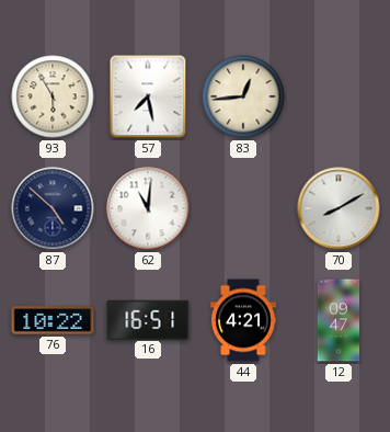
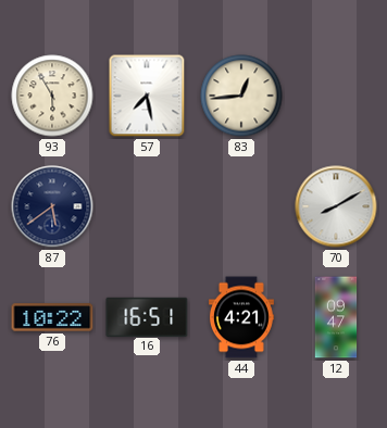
87: 4:52 -> 5:39
62: 11:01 -> none
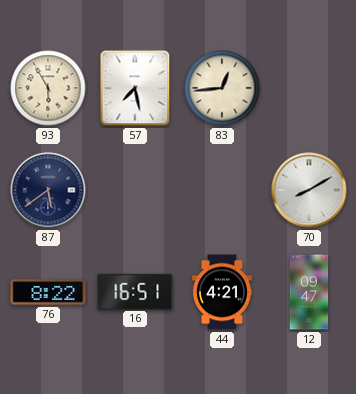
76: 10:22 -> 8:22
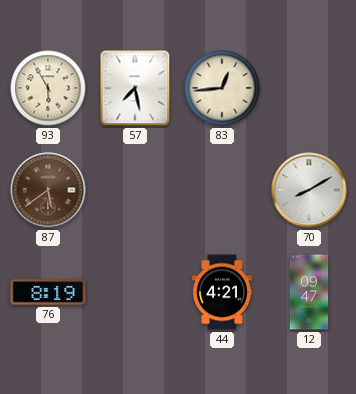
87 dial: navy -> brown
76: 8:22 -> 8:19
16: 16:51 -> none
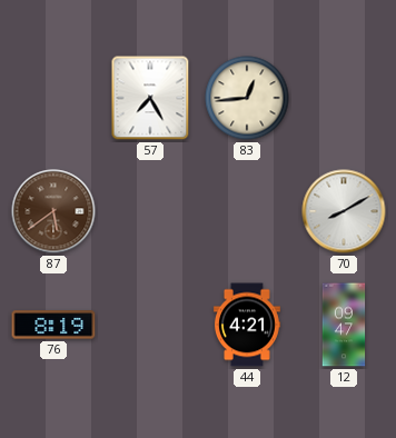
93: 5:55 -> none
57: 7:28 -> 7:25
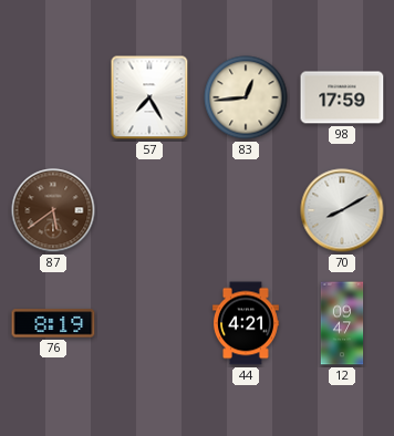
98: none -> 17:59
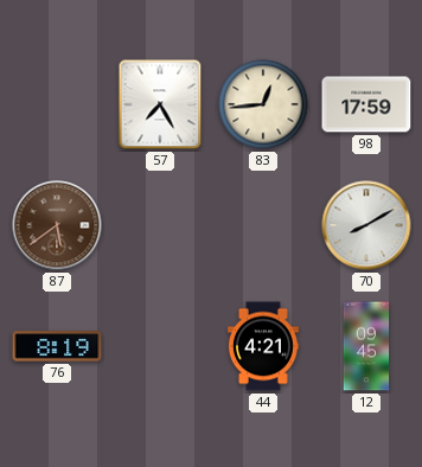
12: 09:47 -> 09:45
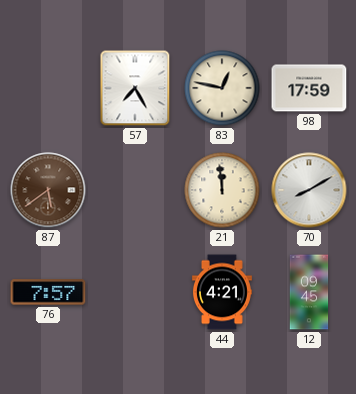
83: 12:44 -> 12:47
21: none -> 11:59
76: 8:19 -> 7:57
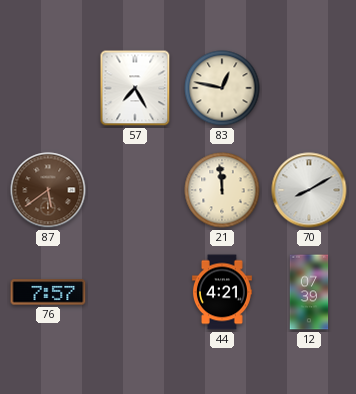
98: 17:59 -> none
12: 09:45 -> 07:39
